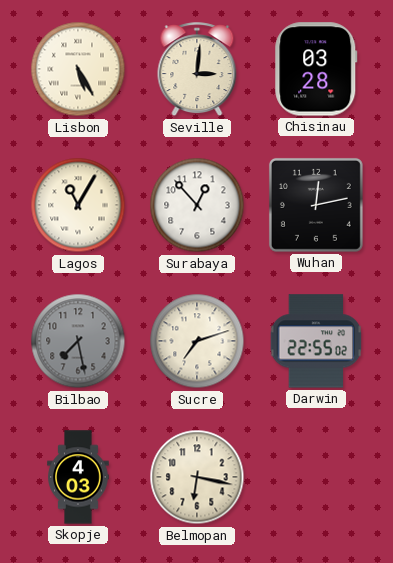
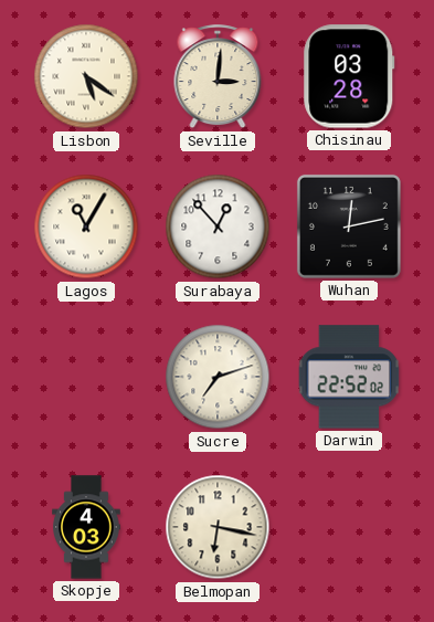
Lisbon: 5:25 -> 5:21
Bilbao: 7:28 -> none
Darwin: 22:55 -> 22:52
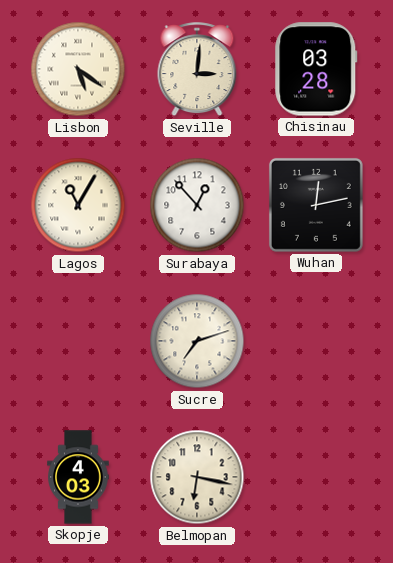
Darwin: 22:52 -> none
